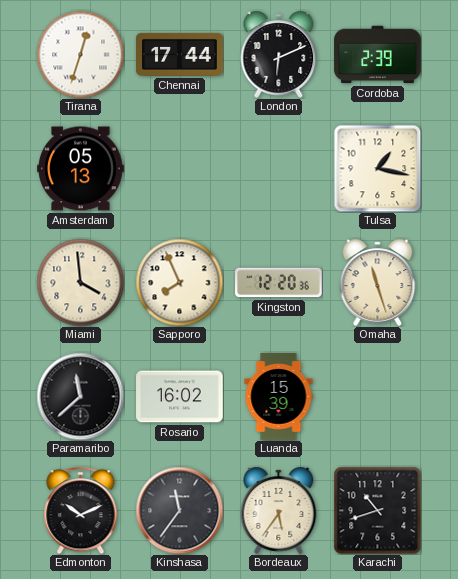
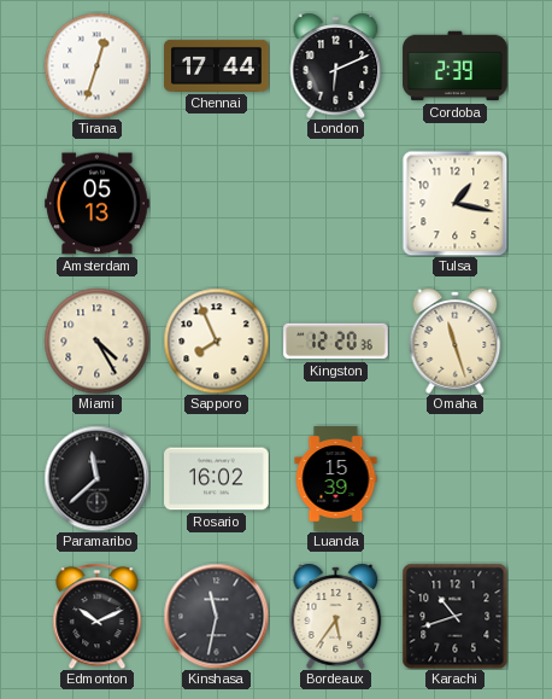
Miami: 3:59 -> 4:25
Kinshasa: 11:36 -> 11:32
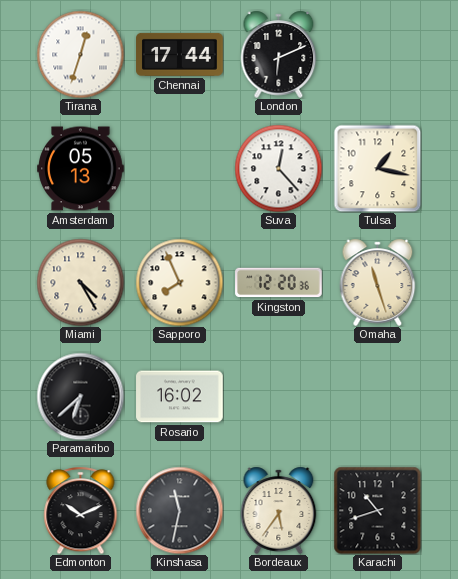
Cordoba: 2:39 -> none
Suva: none -> 12:23
Paramaribo: 11:38 -> 6:38
Luanda: 15:39 -> none
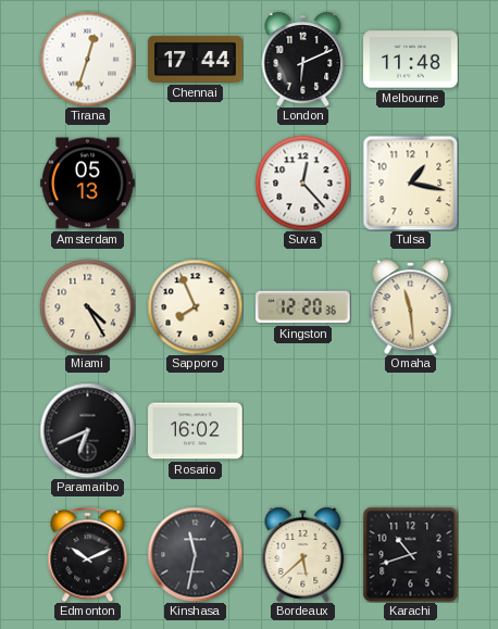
Melbourne: none -> 11:48
Omaha: 11:27 -> 11:29
Paramaribo: 6:38 -> 6:41
Bordeaux: 5:36 -> 5:38
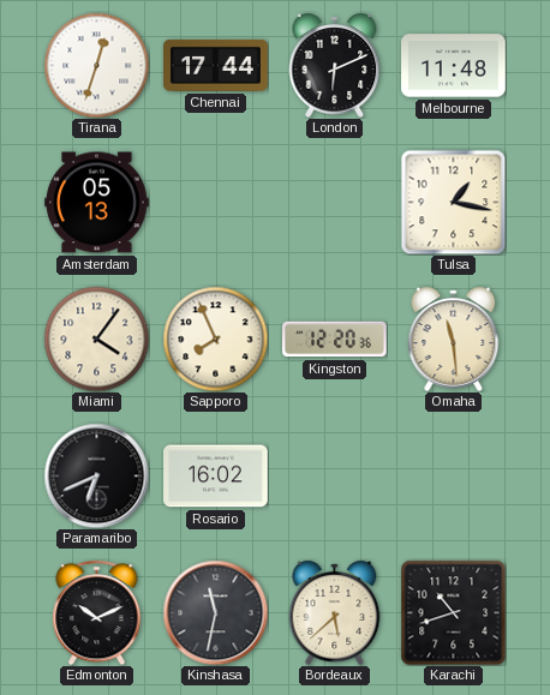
Suva: 12:23 -> none
Miami: 4:25 -> 4:06
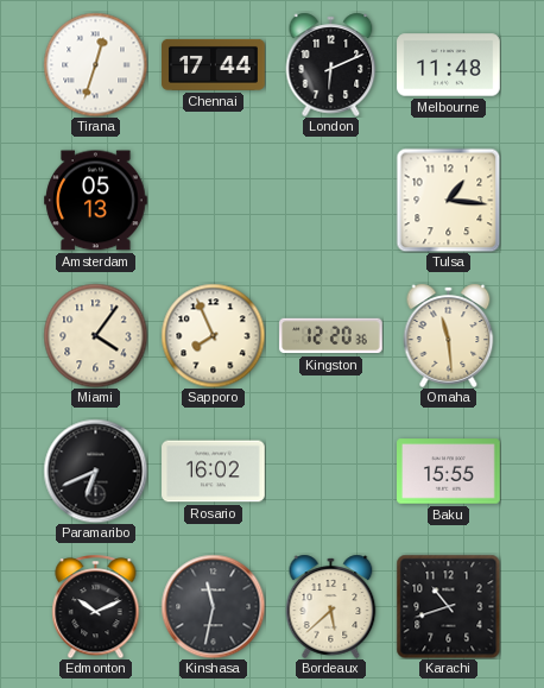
Tulsa: 1:17 -> 1:16
Baku: none -> 15:55
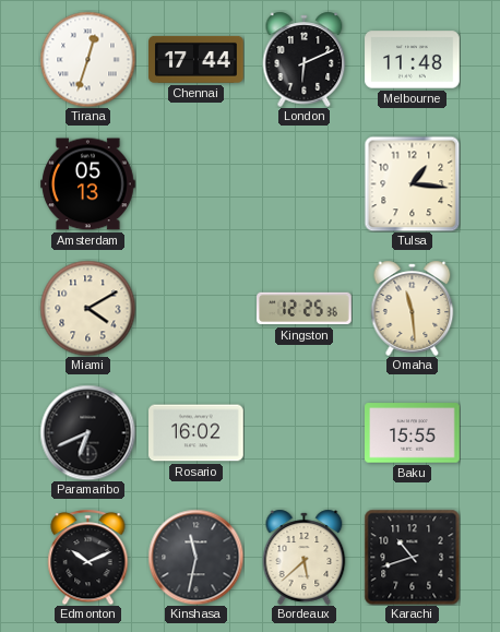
Miami: 4:06 -> 4:10
Sapporo: 7:56 -> none
Kingston: 12:20 -> 12:25
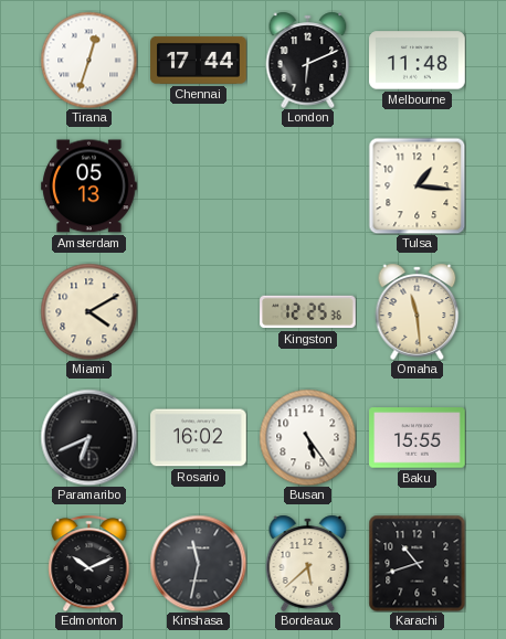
Busan: none -> 5:24
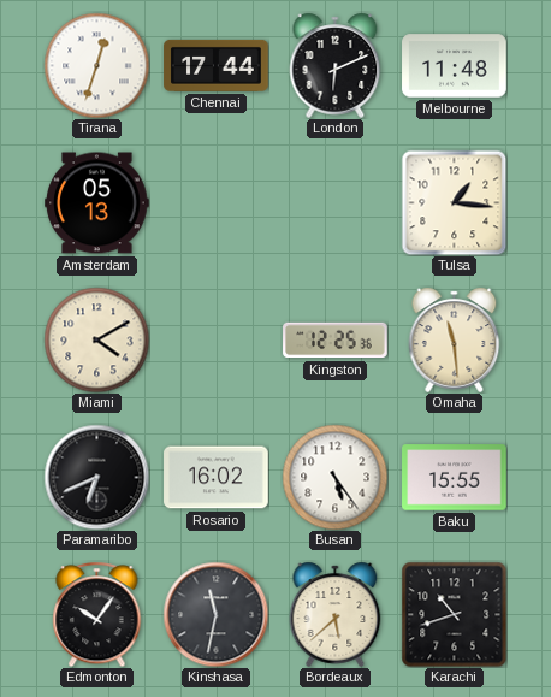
Edmonton: 10:11 -> 10:06
